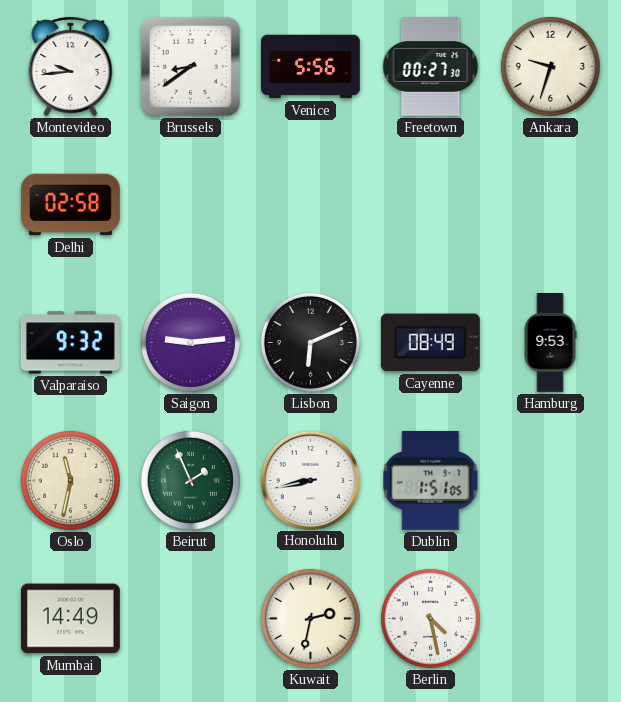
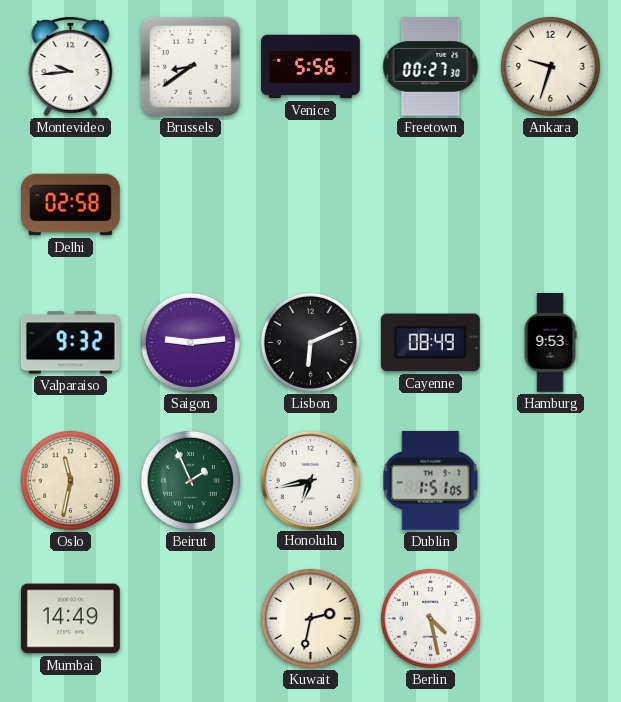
Honolulu: 8:43 -> 6:43
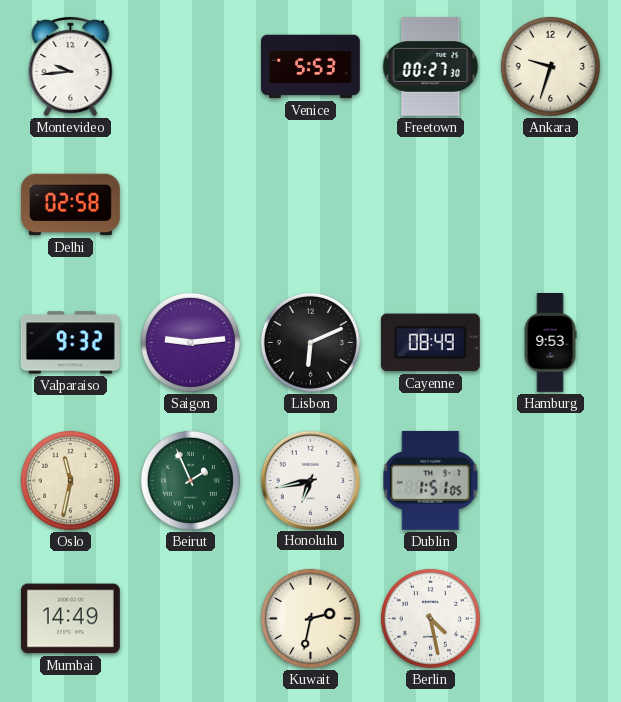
Brussels: 8:39 -> none
Venice: 5:56 -> 5:53
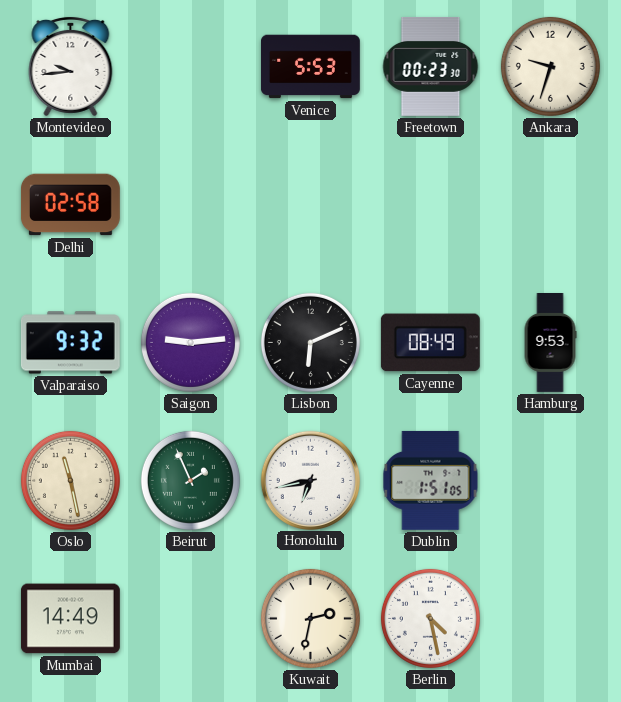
Freetown: 00:27 -> 00:23
Oslo: 11:32 -> 11:28
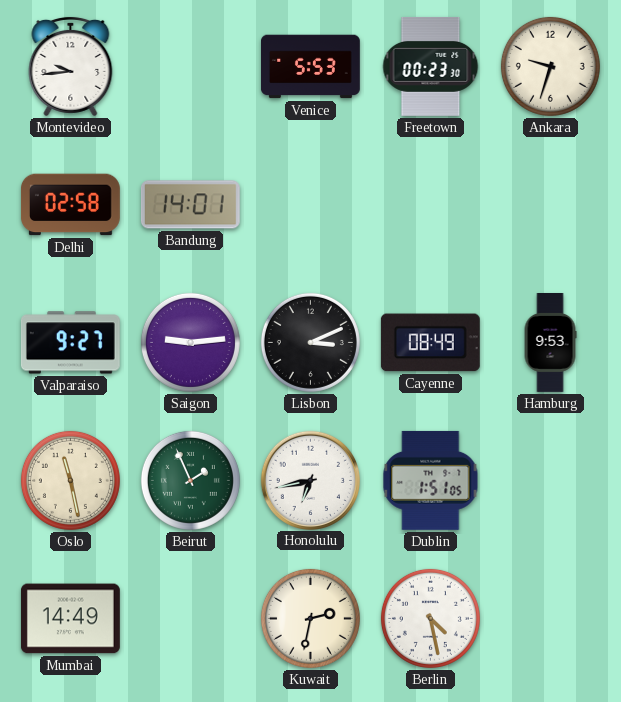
Bandung: none -> 14:01
Valparaiso: 9:32 -> 9:27
Lisbon: 6:11 -> 3:11
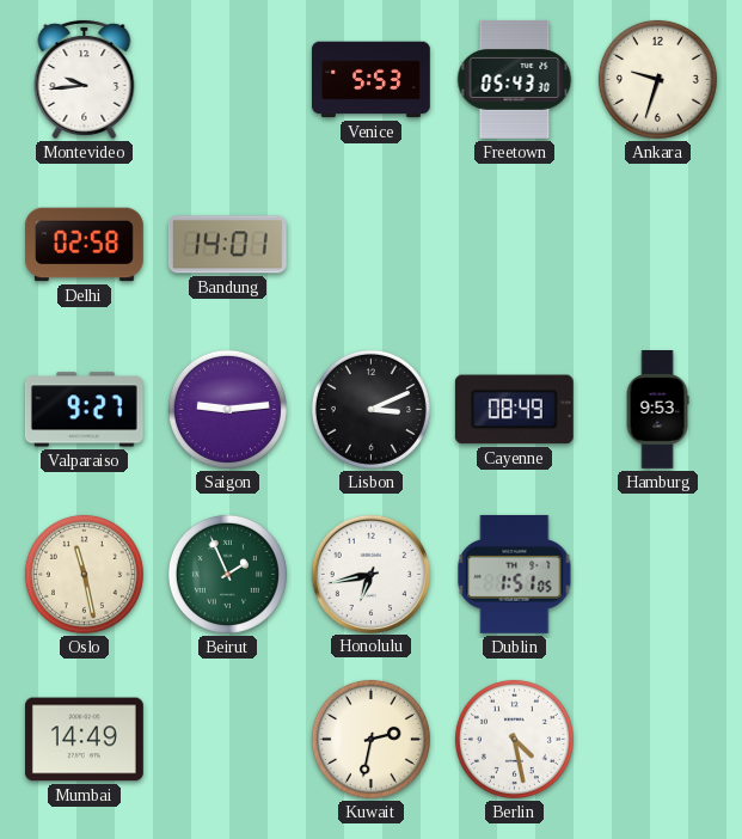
Freetown: 00:23 -> 05:43
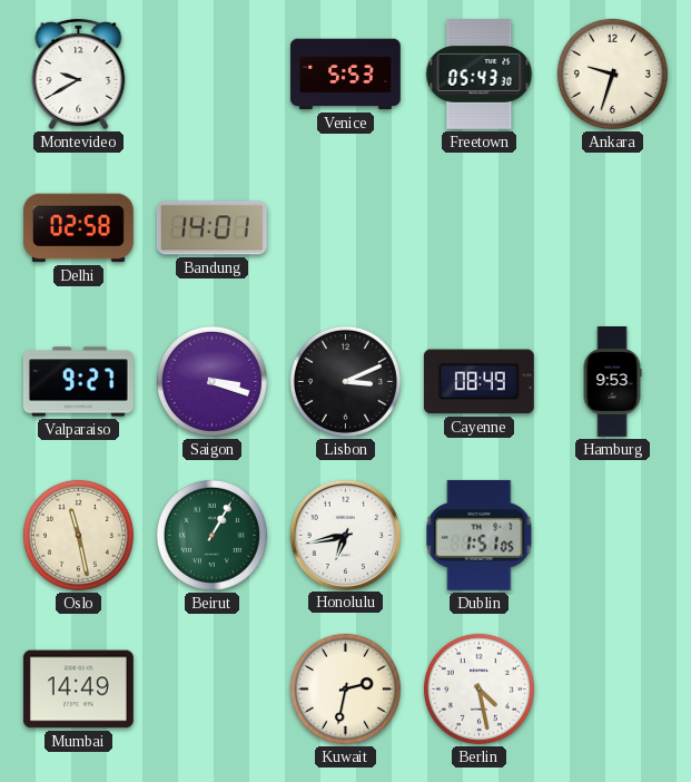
Montevideo: 9:44 -> 9:40
Saigon: 9:14 -> 3:18
Beirut: 1:56 -> 1:05
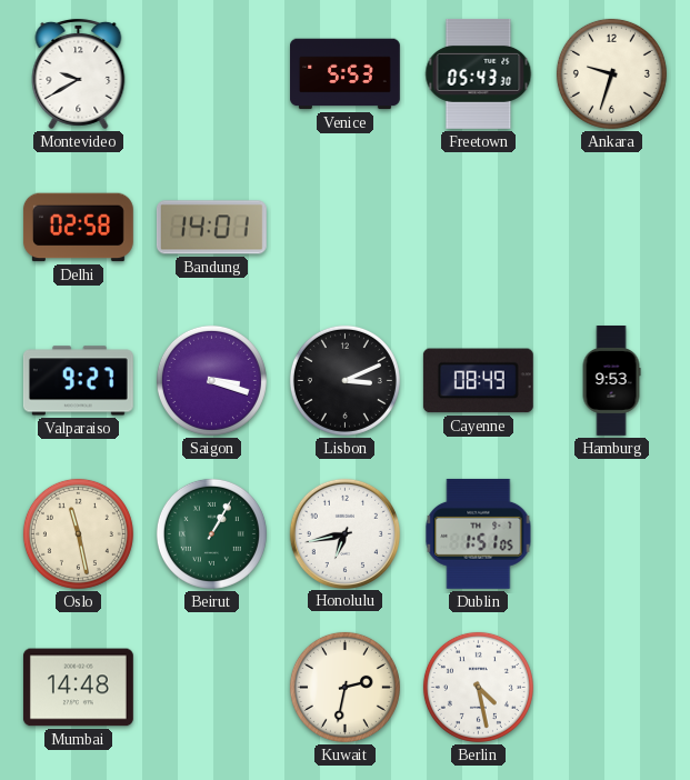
Mumbai: 14:49 -> 14:48
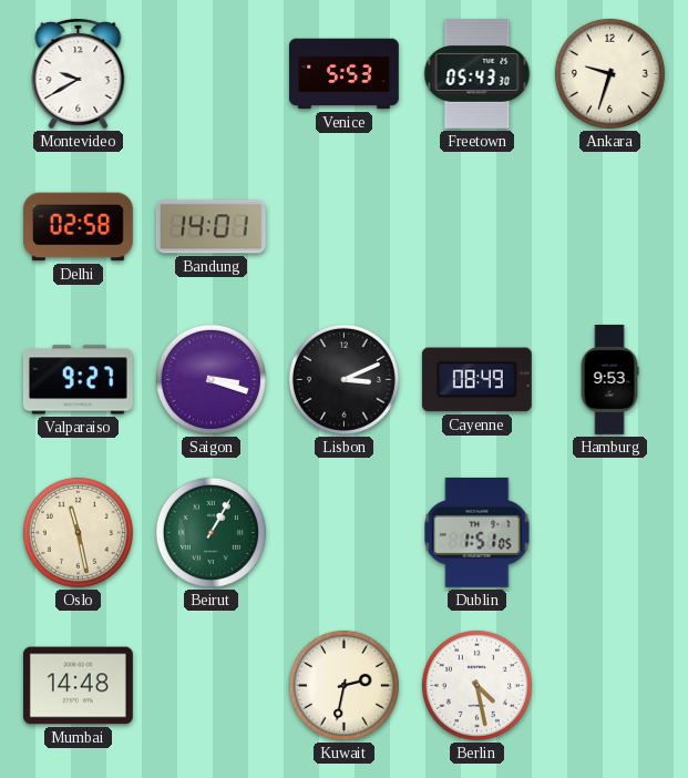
Honolulu: 6:43 -> none
